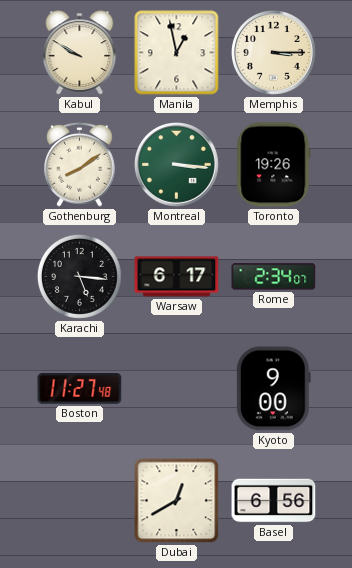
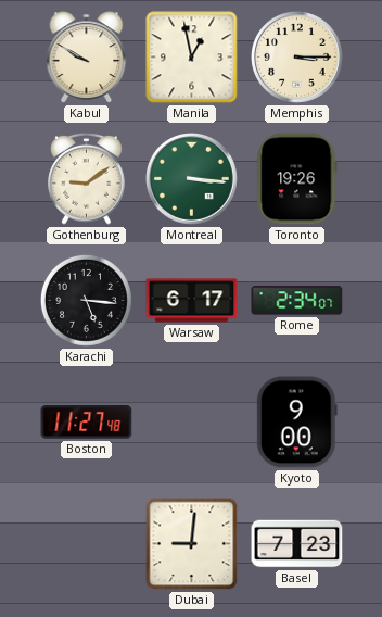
Gothenburg: 8:09 -> 9:09
Dubai: 12:40 -> 9:01
Basel: 6:56 -> 7:23
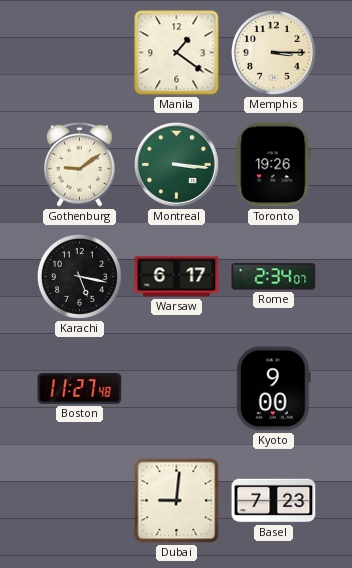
Kabul: 9:50 -> none
Manila: 12:58 -> 1:21
Karachi: 5:16 -> 5:17
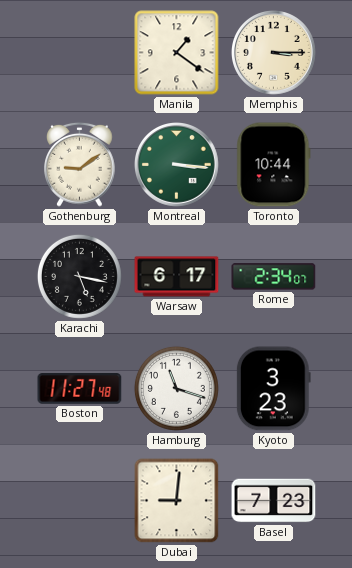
Toronto: 19:26 -> 10:44
Hamburg: none -> 11:18
Kyoto: 9:00 -> 3:23
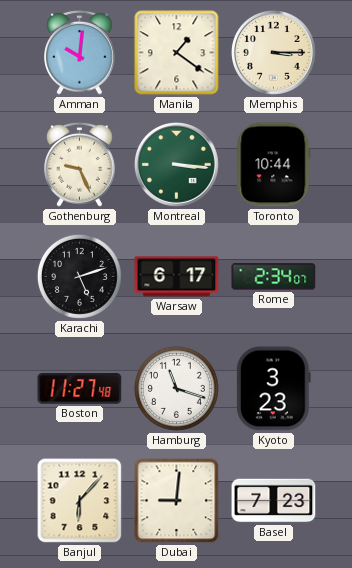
Amman: none -> 10:01
Gothenburg: 9:09 -> 9:26
Karachi: 5:17 -> 5:12
Banjul: none -> 6:07
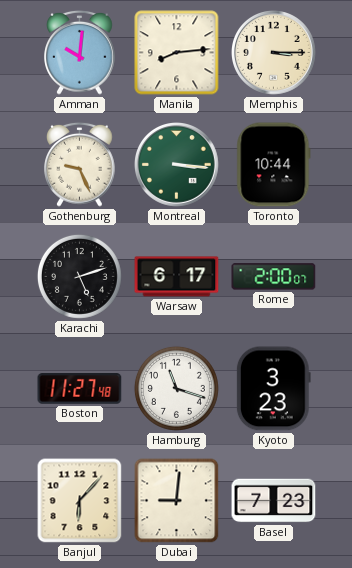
Manila: 1:21 -> 8:14
Rome: 2:34 -> 2:00
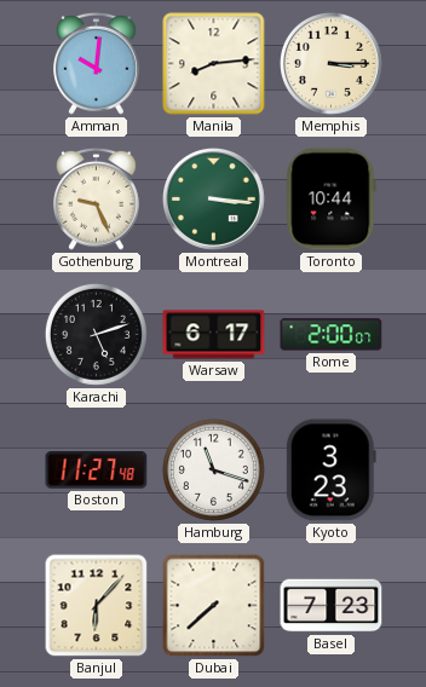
Dubai: 9:01 -> 7:38
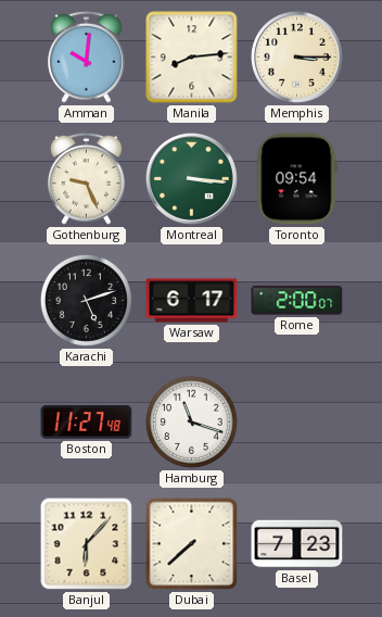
Toronto: 10:44 -> 09:54
Kyoto: 3:23 -> none
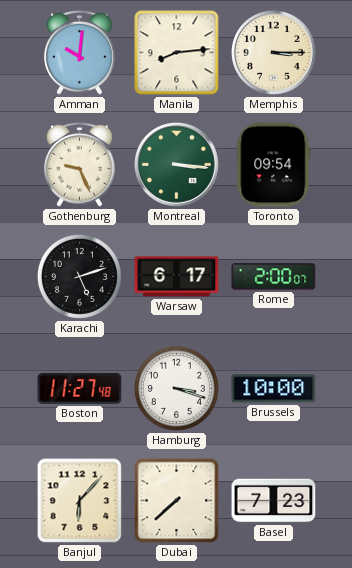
Hamburg: 11:18 -> 3:18
Brussels: none -> 10:00
